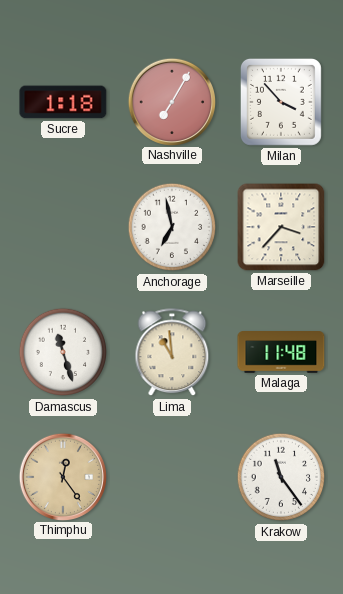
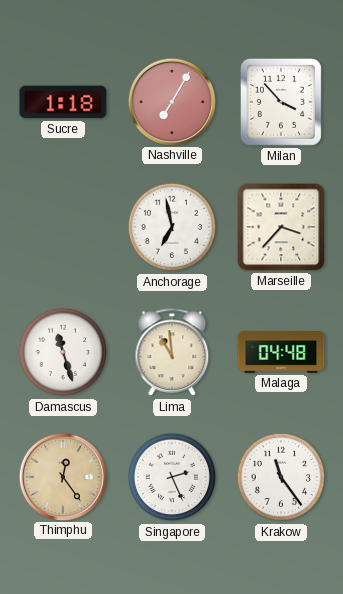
Malaga: 11:48 -> 04:48
Singapore: none -> 2:26
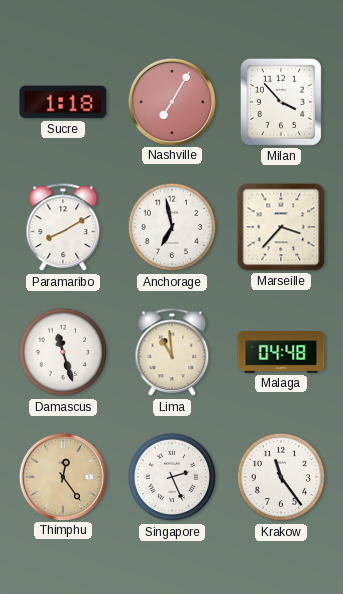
Paramaribo: none -> 8:10
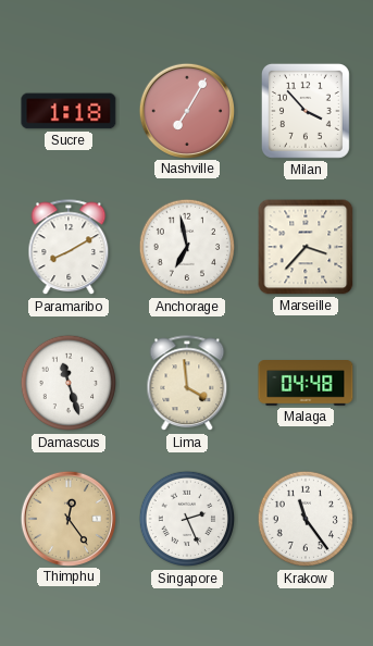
Lima: 10:59 -> 3:59
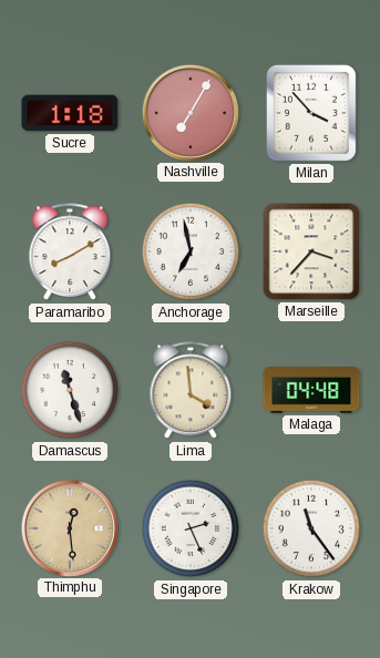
Thimphu: 12:24 -> 12:29
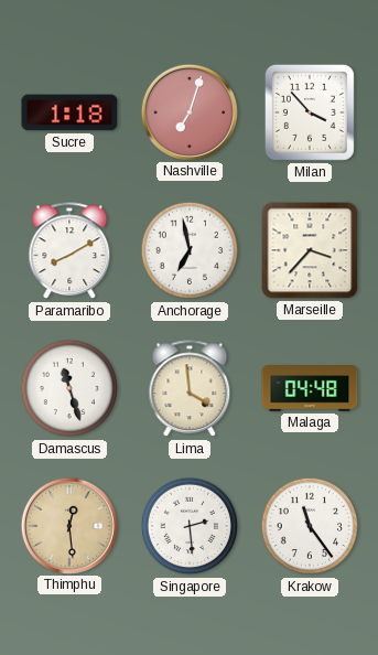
Nashville: 7:05 -> 7:03
Singapore: 2:26 -> 2:29
